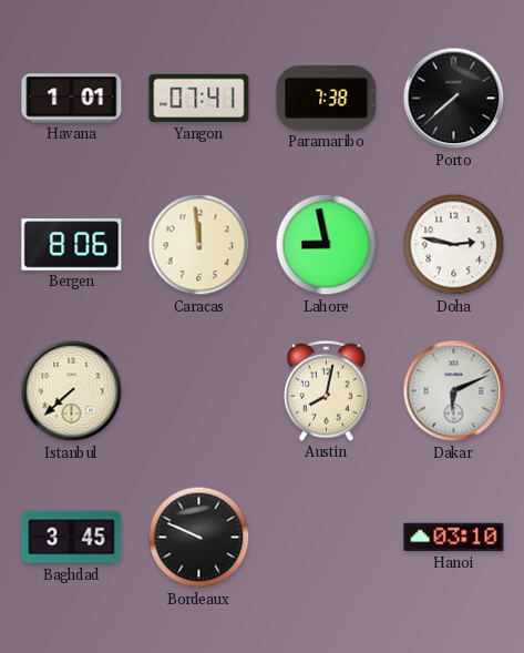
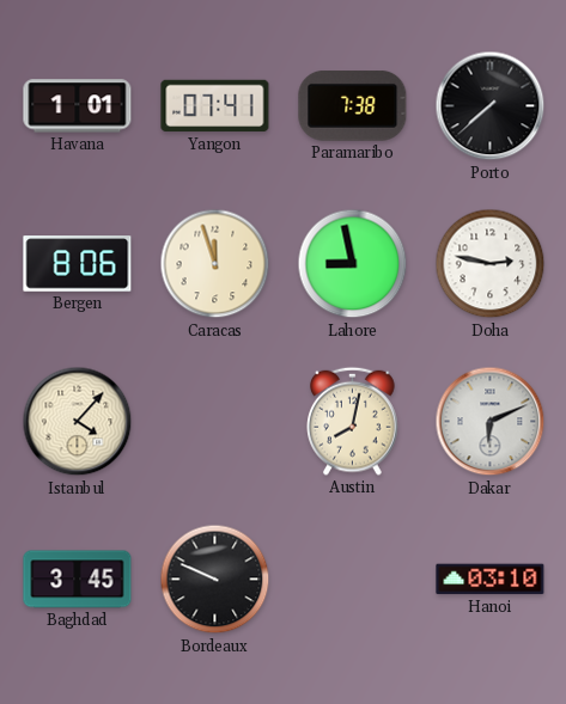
Caracas: 11:59 -> 11:57
Istanbul: 7:38 -> 4:07
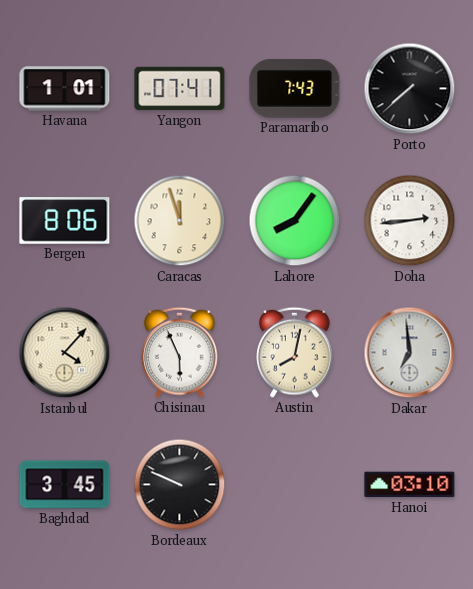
Paramaribo: 7:38 -> 7:43
Lahore: 8:58 -> 8:06
Doha: 2:47 -> 2:44
Chisinau: none -> 5:56
Dakar: 6:11 -> 6:59
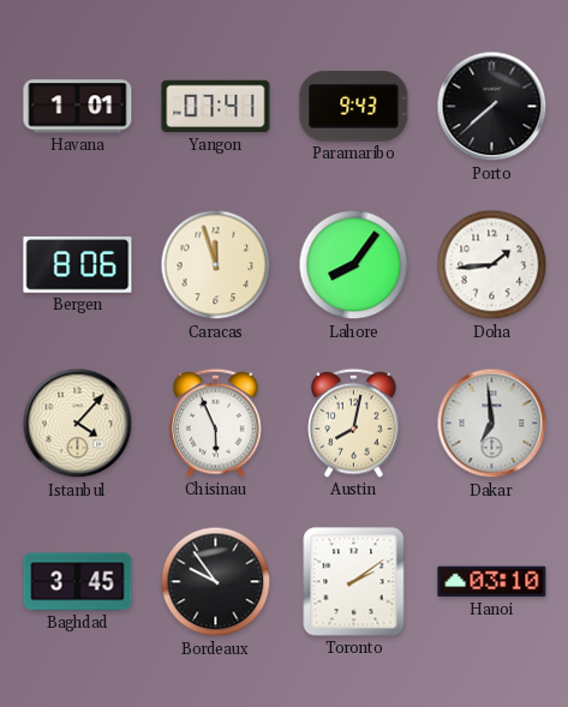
Paramaribo: 7:43 -> 9:43
Doha: 2:44 -> 1:44
Bordeaux: 9:49 -> 9:54
Toronto: none -> 2:09
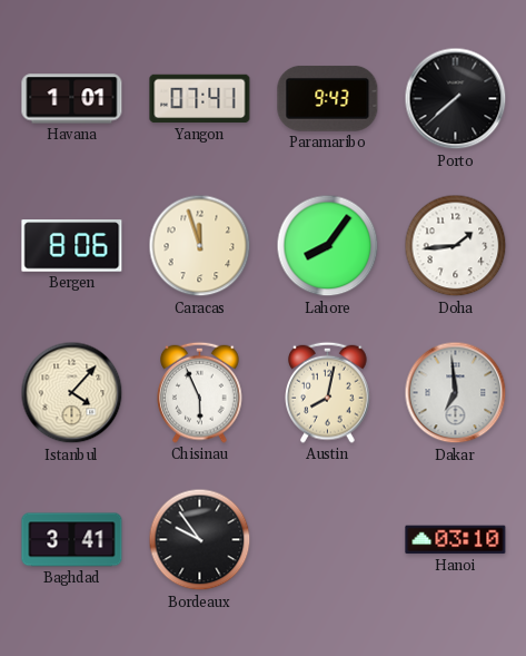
Baghdad: 3:45 -> 3:41
Toronto: 2:09 -> none
